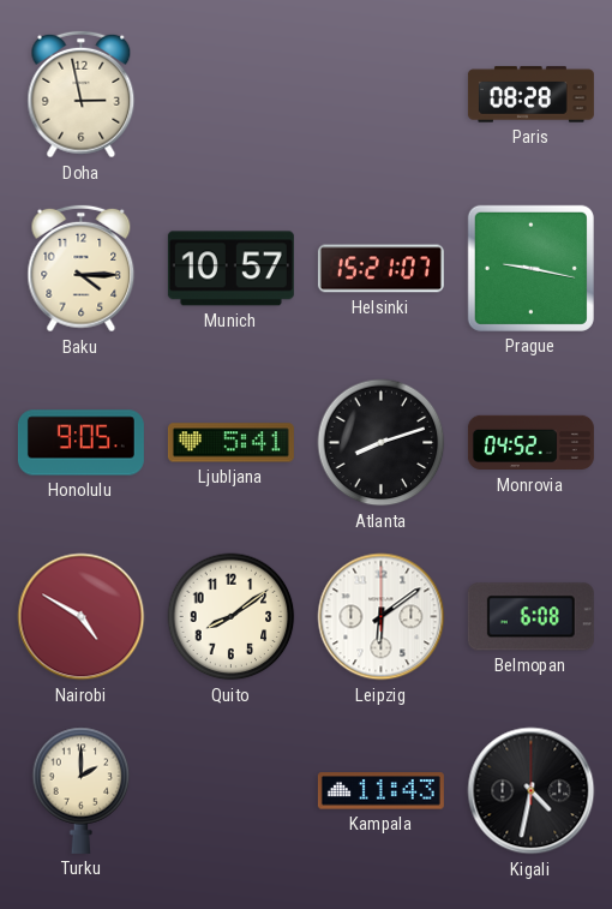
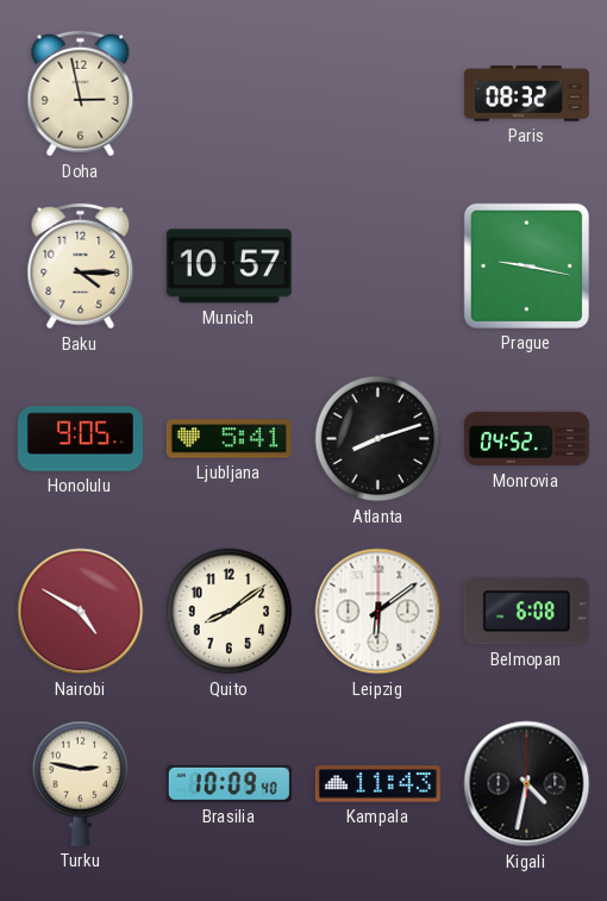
Paris: 08:28 -> 08:32
Helsinki: 15:21 -> none
Turku: 2:00 -> 2:47
Brasilia: none -> 10:09
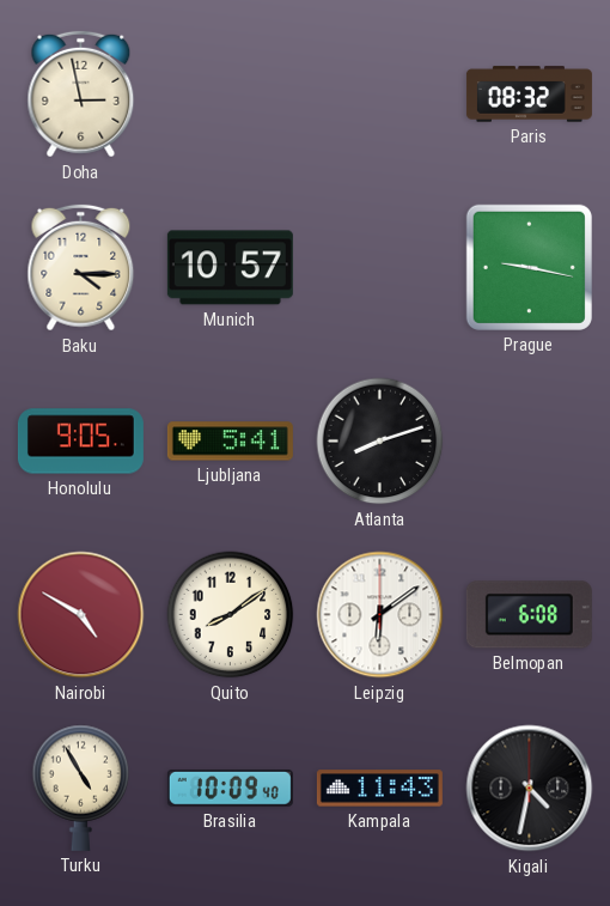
Monrovia: 04:52 -> none
Turku: 2:47 -> 4:55
